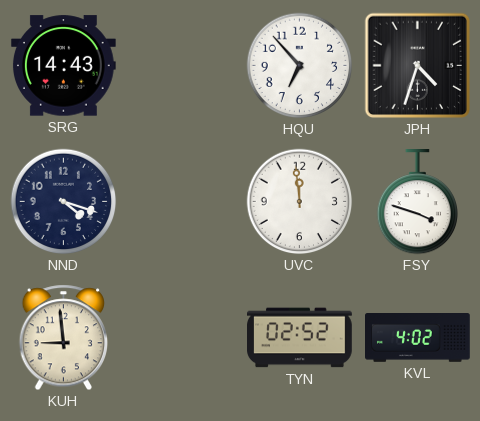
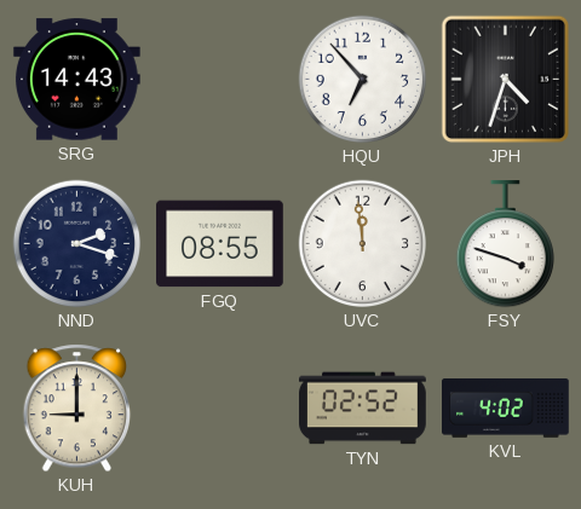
NND: 4:18 -> 2:18
FGQ: none -> 08:55
KUH: 8:59 -> 9:00
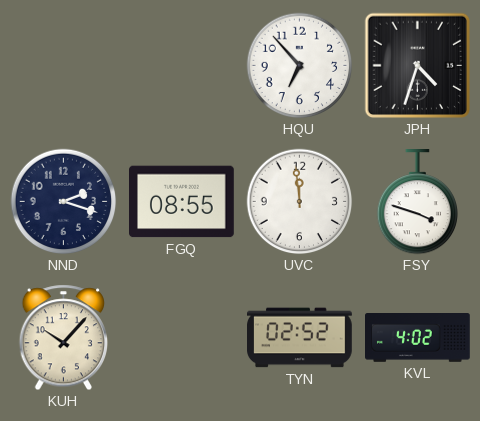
SRG: 14:43 -> none
KUH: 9:00 -> 10:07
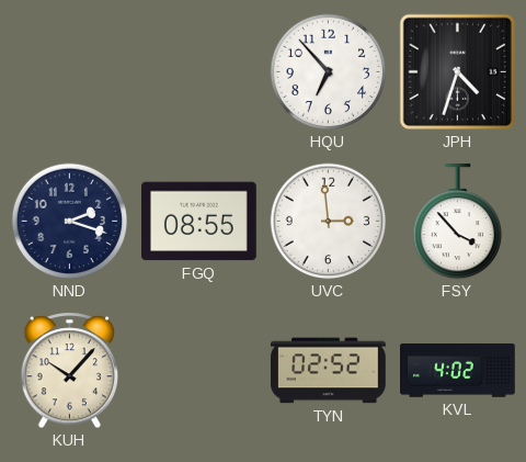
UVC: 11:59 -> 2:59
FSY: 3:48 -> 3:53
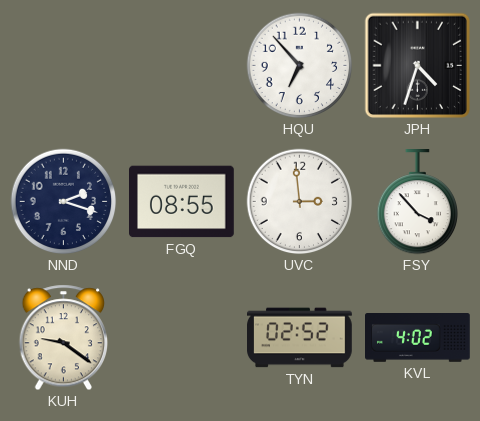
KUH: 10:07 -> 9:21
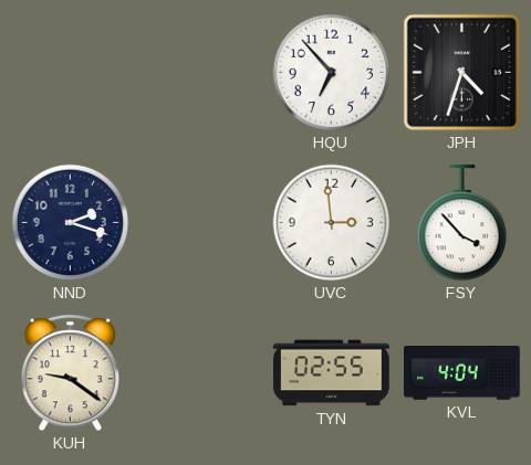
FGQ: 08:55 -> none
TYN: 02:52 -> 02:55
KVL: 4:02 -> 4:04
